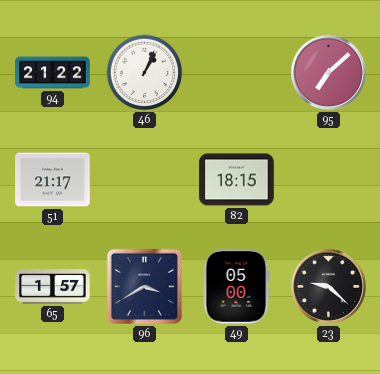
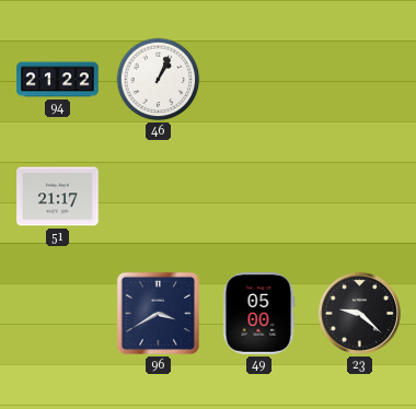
95: 7:08 -> none
82: 18:15 -> none
65: 1:57 -> none
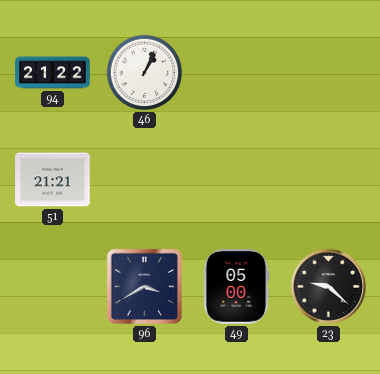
51: 21:17 -> 21:21
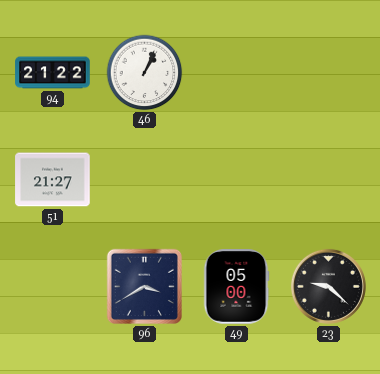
51: 21:21 -> 21:27
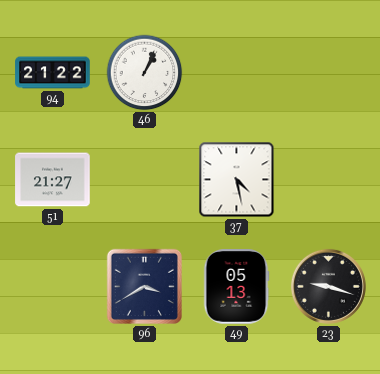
37: none -> 4:28
49: 05:00 -> 05:13
23: 9:22 -> 9:18
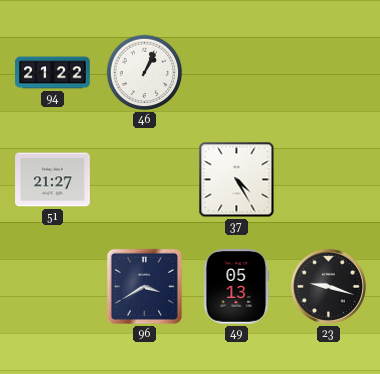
37: 4:28 -> 4:25
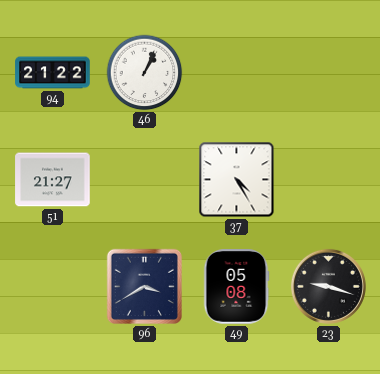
49: 05:13 -> 05:08
